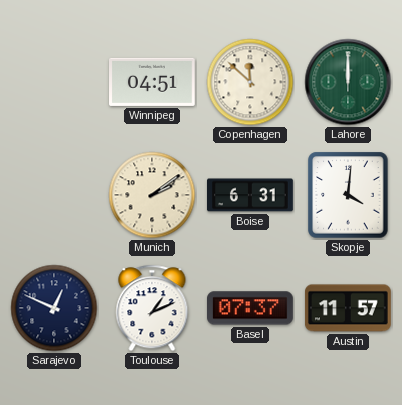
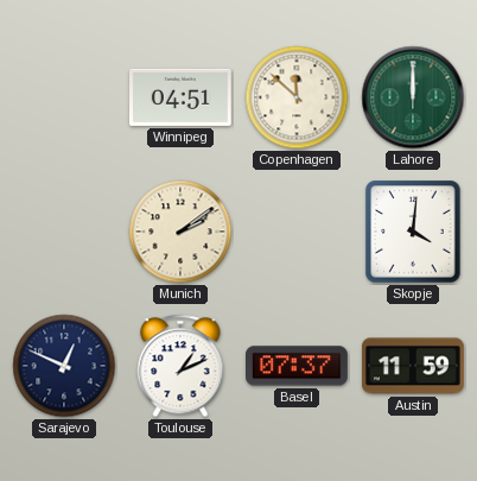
Boise: 6:31 -> none
Austin: 11:57 -> 11:59
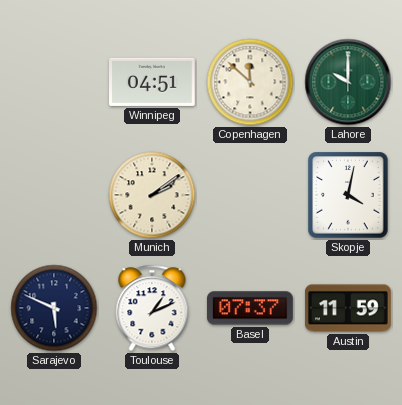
Lahore: 12:00 -> 10:00
Skopje: 4:01 -> 4:02
Sarajevo: 12:49 -> 5:49
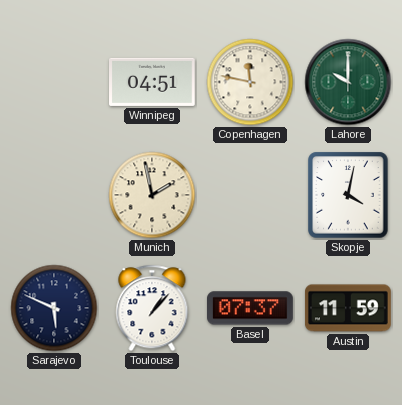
Copenhagen: 11:52 -> 11:47
Munich: 2:09 -> 1:58
Toulouse: 1:11 -> 1:07
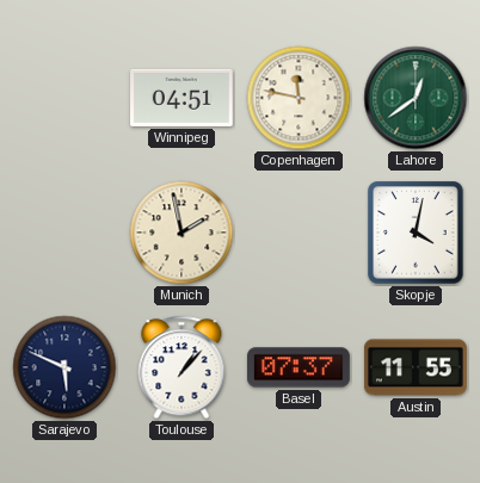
Lahore: 10:00 -> 12:39
Austin: 11:59 -> 11:55
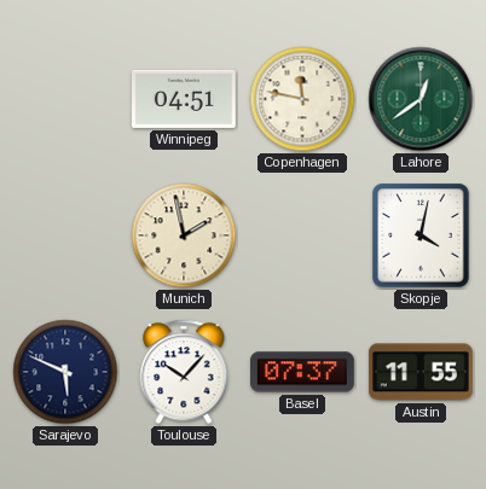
Toulouse: 1:07 -> 10:07
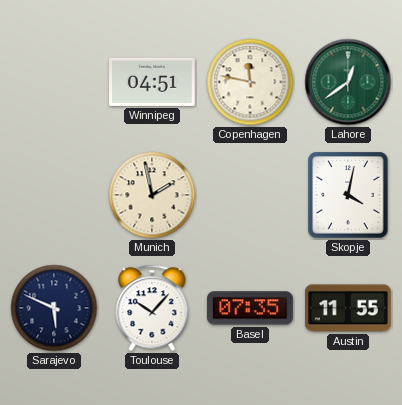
Basel: 07:37 -> 07:35
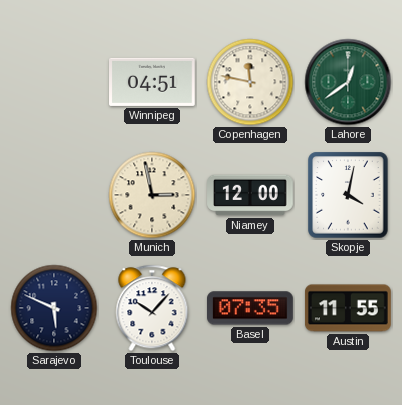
Munich: 1:58 -> 2:58
Niamey: none -> 12:00
